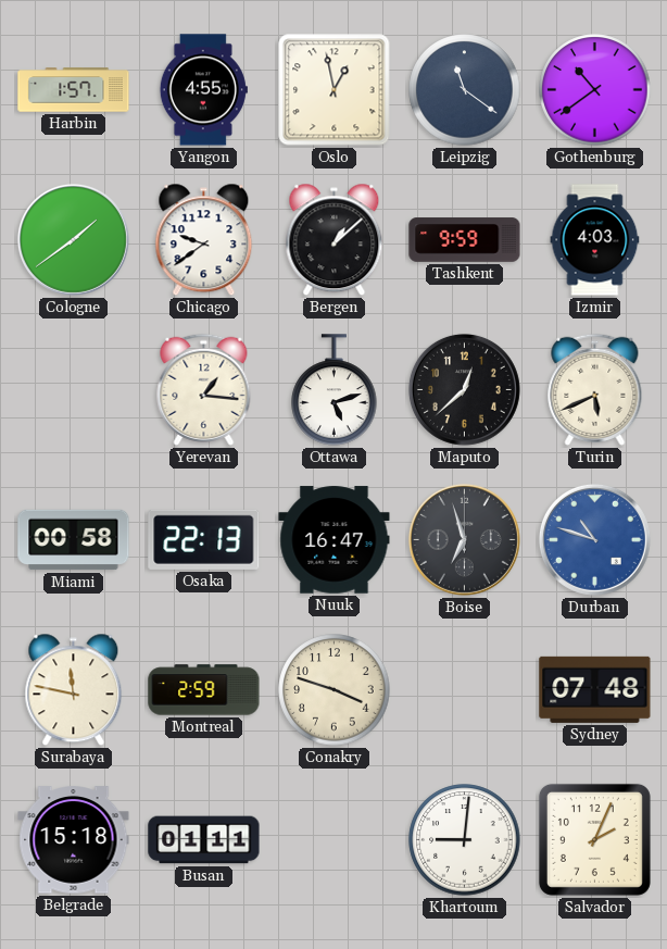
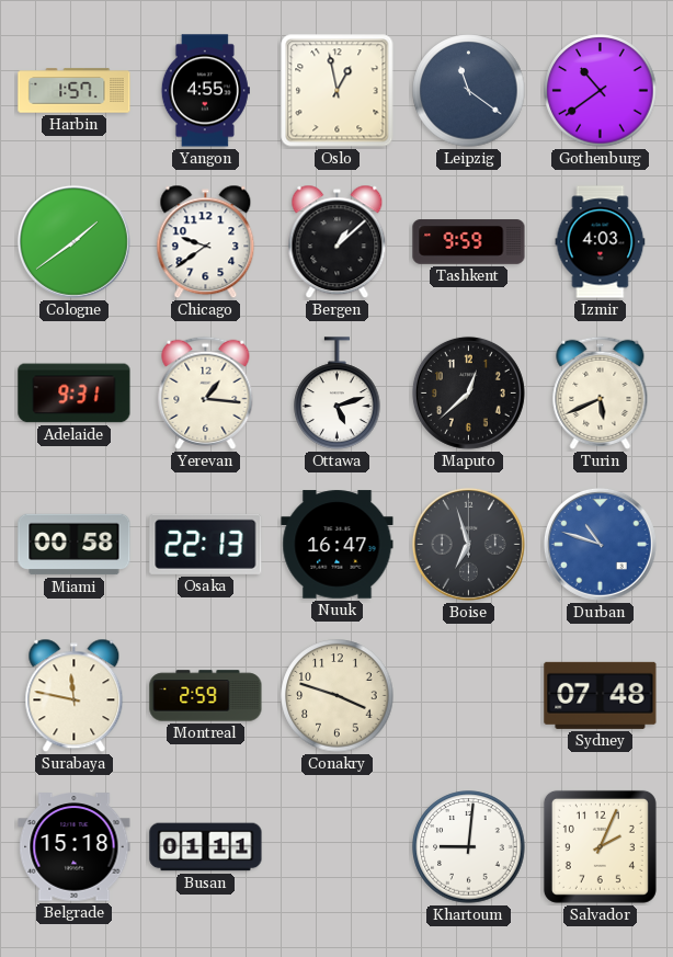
Adelaide: none -> 9:31
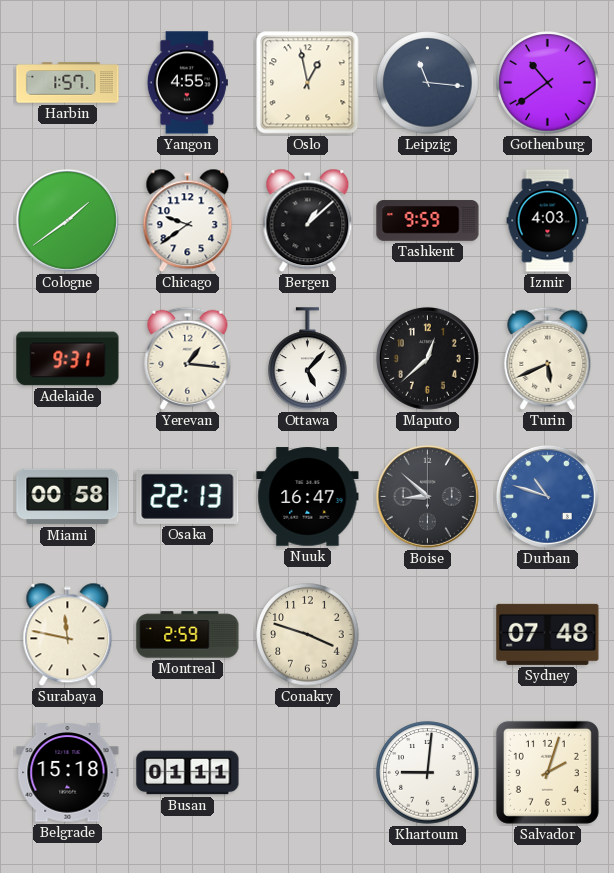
Leipzig: 11:21 -> 11:16
Ottawa: 5:12 -> 5:07
Boise: 6:57 -> 8:52
Salvador: 2:04 -> 2:03
